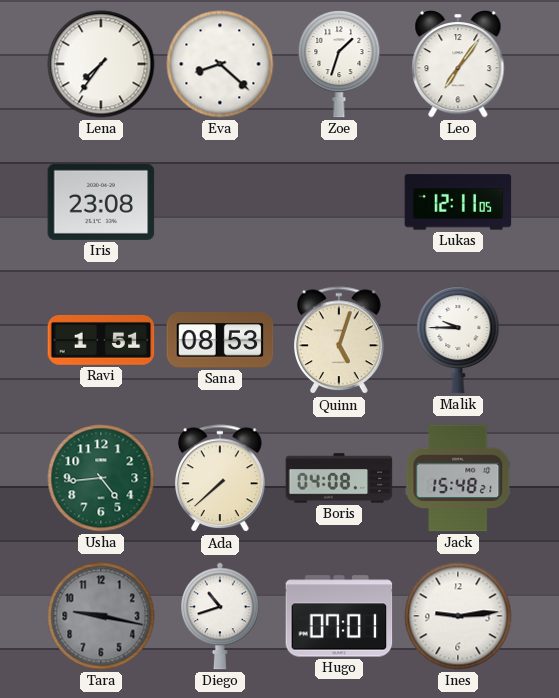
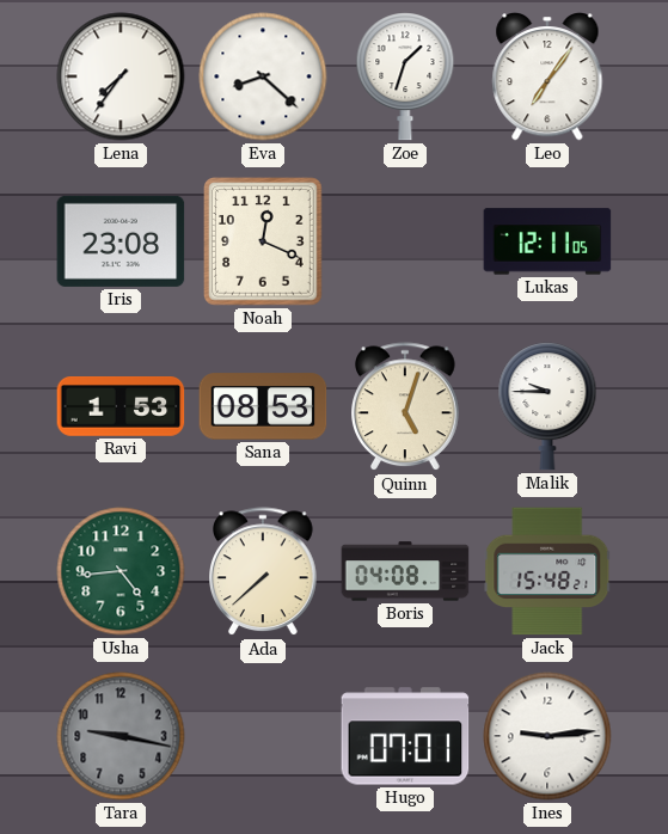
Noah: none -> 12:19
Ravi: 1:51 -> 1:53
Diego: 10:42 -> none
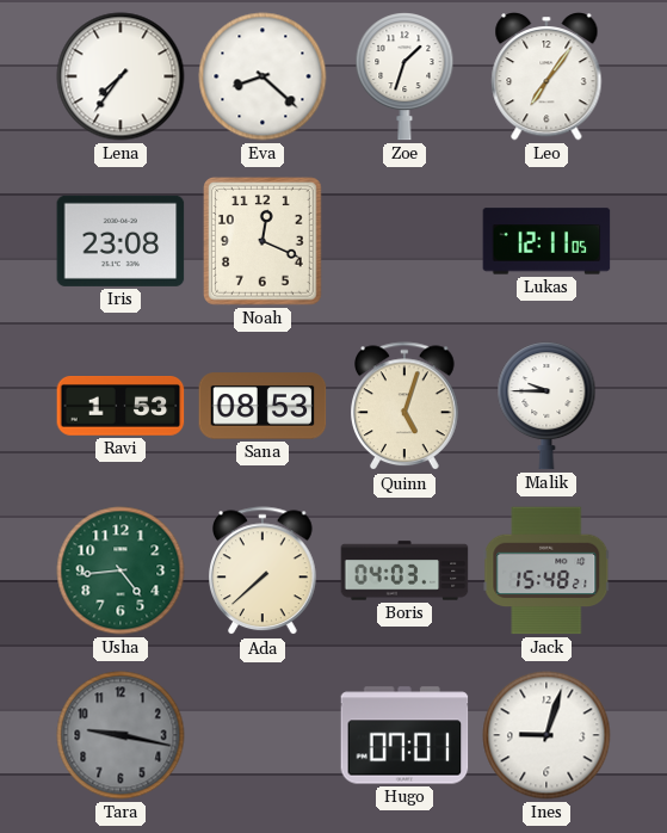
Boris: 04:08 -> 04:03
Ines: 9:14 -> 9:03
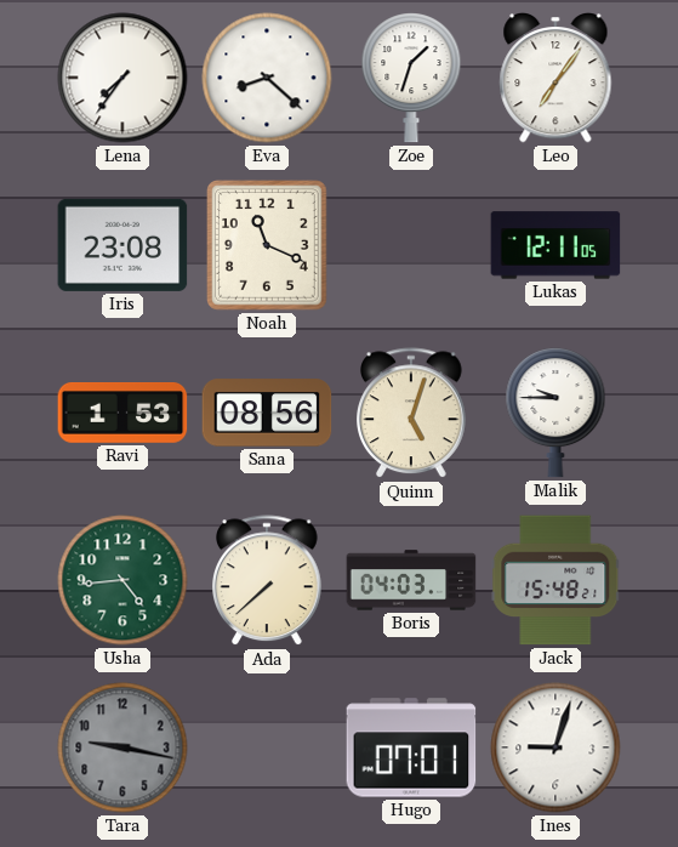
Noah: 12:19 -> 11:19
Sana: 08:53 -> 08:56
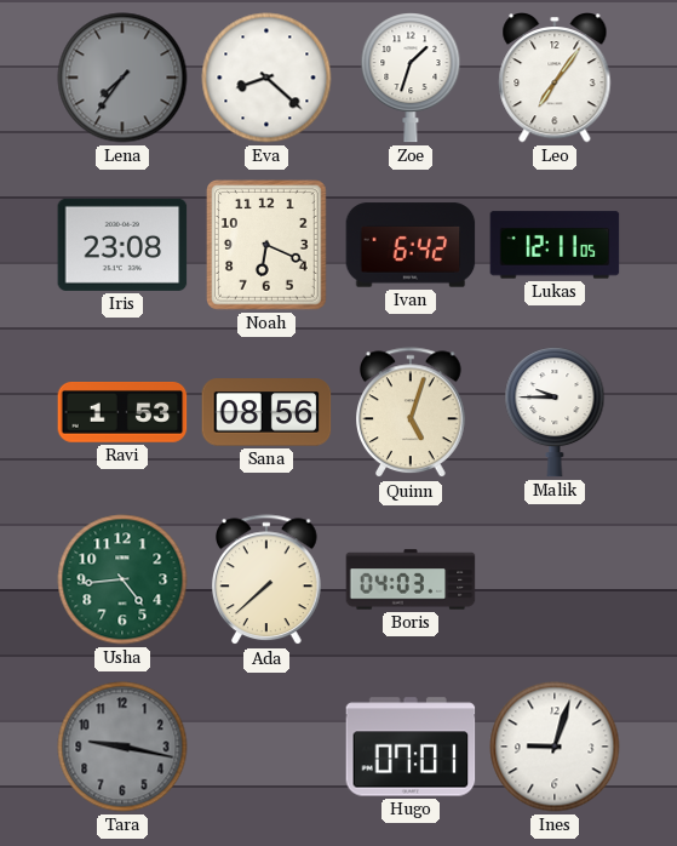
Lena dial: white -> grey
Noah: 11:19 -> 6:19
Ivan: none -> 6:42
Jack: 15:48 -> none
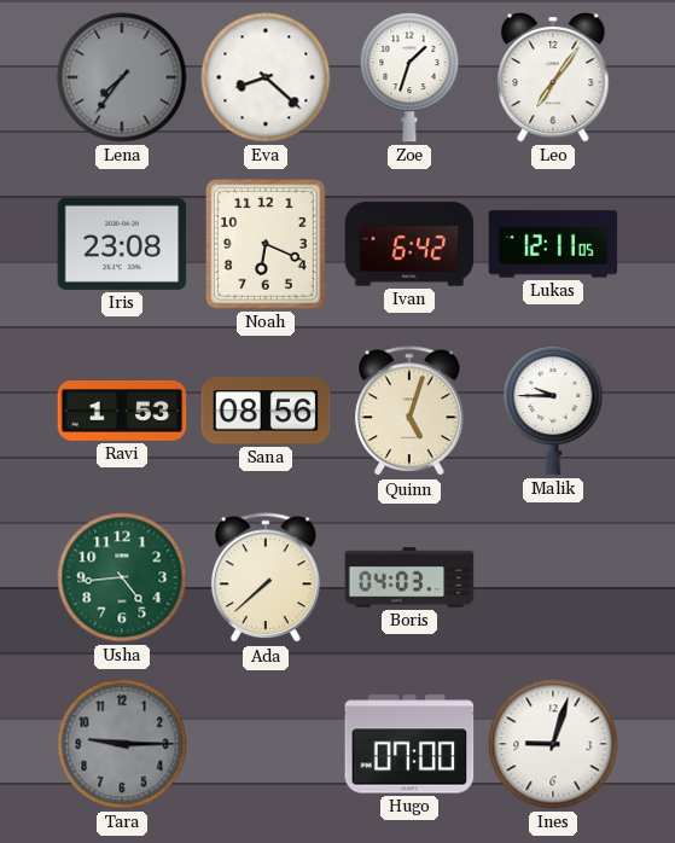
Tara: 9:17 -> 9:15
Hugo: 07:01 -> 07:00
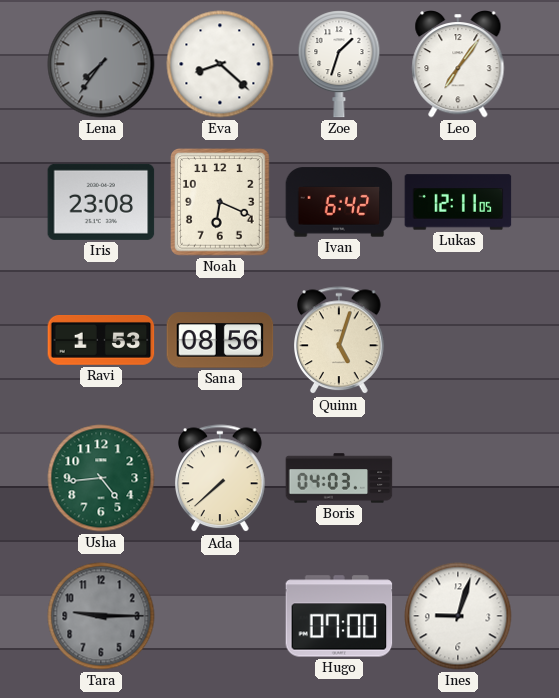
Malik: 9:45 -> none
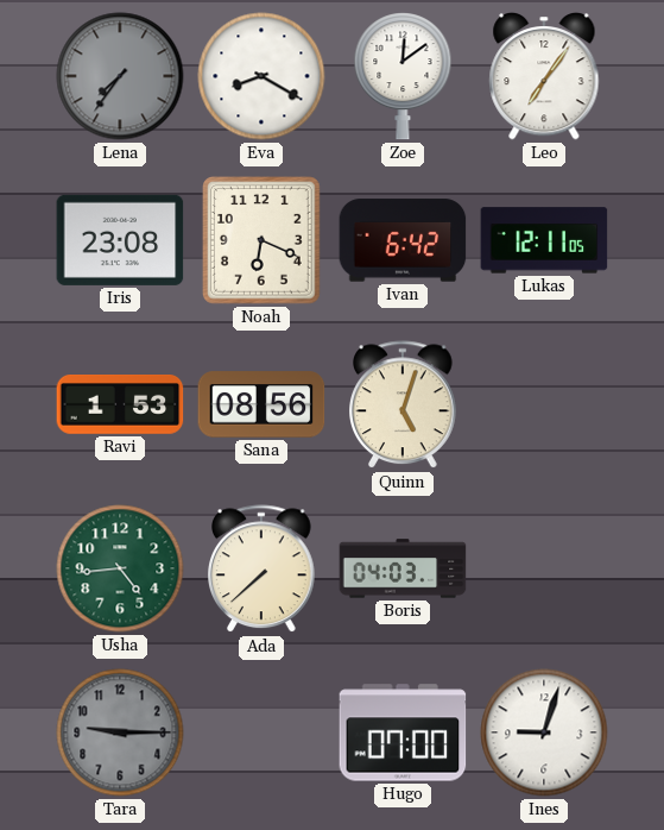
Eva: 8:22 -> 8:20
Zoe: 1:33 -> 12:09
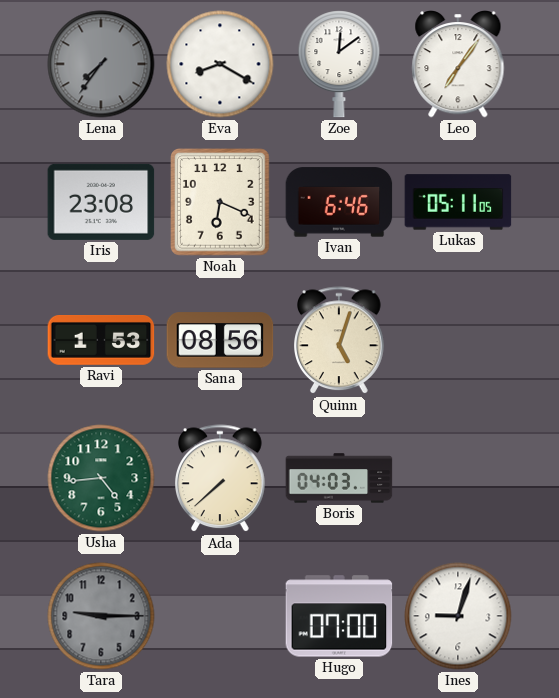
Ivan: 6:42 -> 6:46
Lukas: 12:11 -> 05:11
